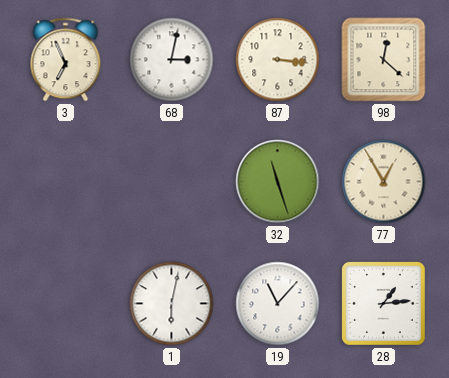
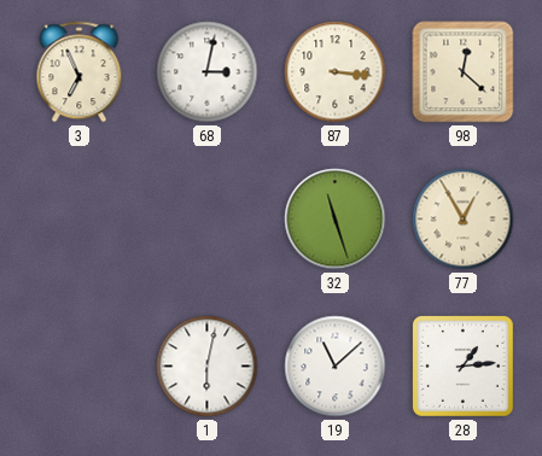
19: 11:07 -> 11:08
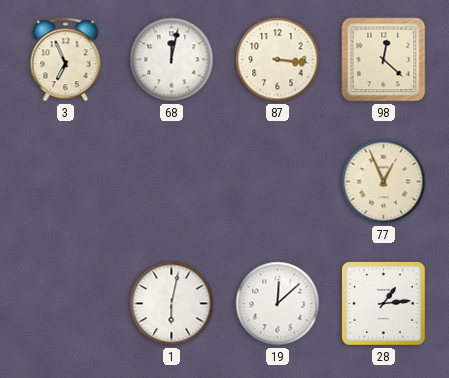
68: 3:02 -> 12:02
32: 11:27 -> none
77: 12:55 -> 12:56
19: 11:08 -> 12:08
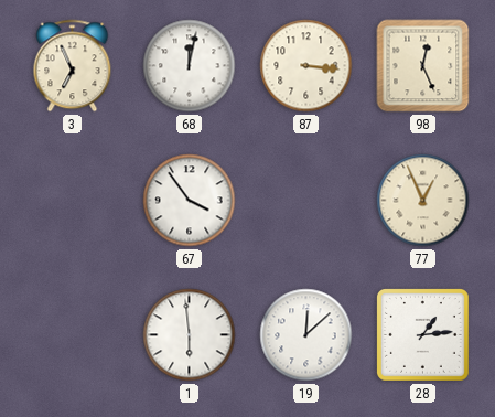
98: 12:22 -> 12:26
67: none -> 3:54
1: 6:02 -> 5:59
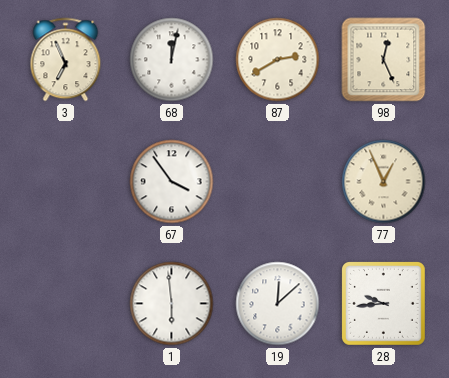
87: 3:16 -> 2:40
28: 1:14 -> 9:44
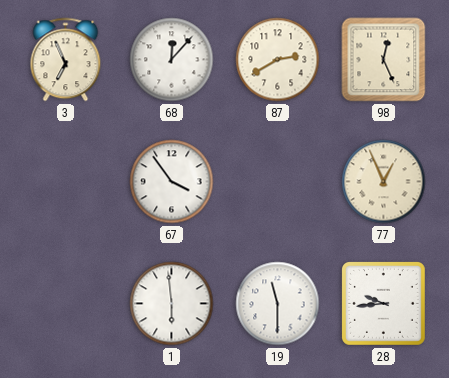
68: 12:02 -> 12:07
19: 12:08 -> 11:30
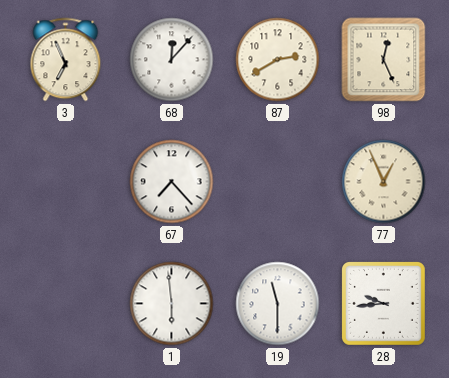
67: 3:54 -> 7:23
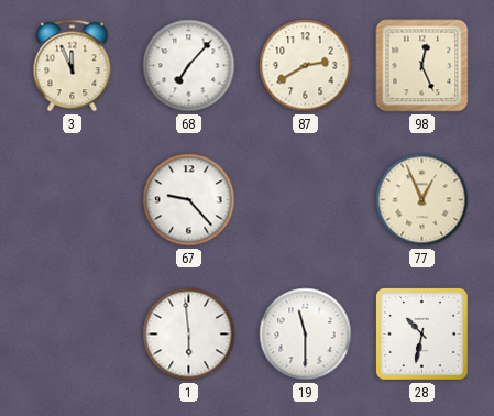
3: 6:56 -> 11:56
68: 12:07 -> 7:07
67: 7:23 -> 9:23
28: 9:44 -> 10:32
